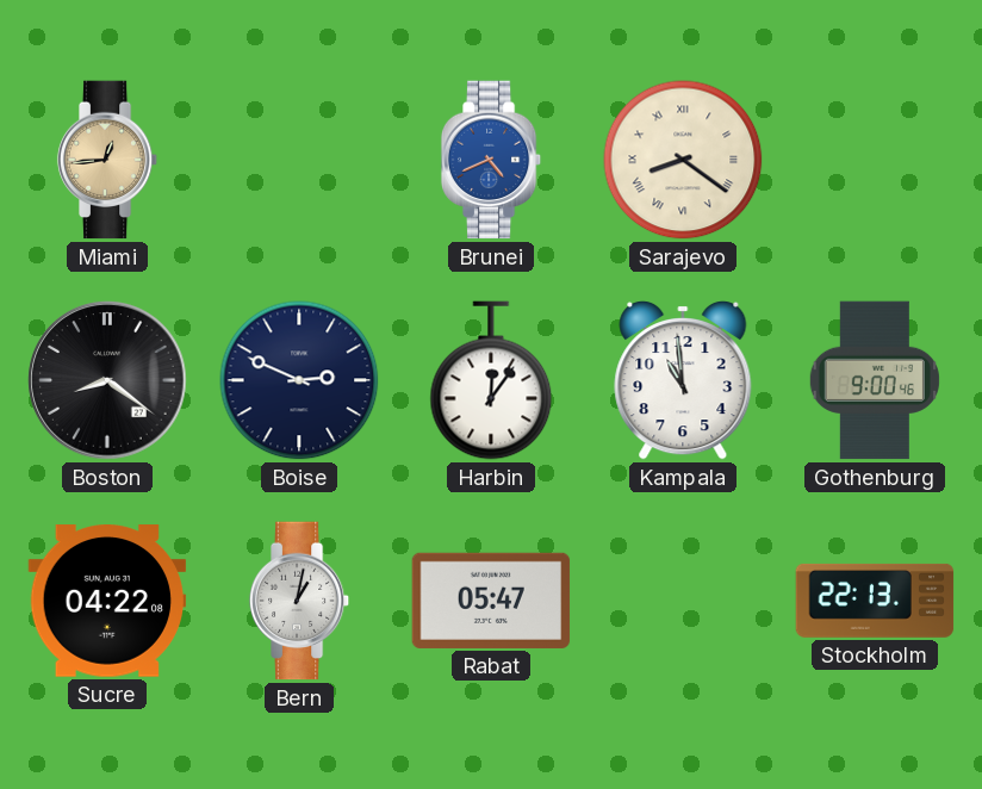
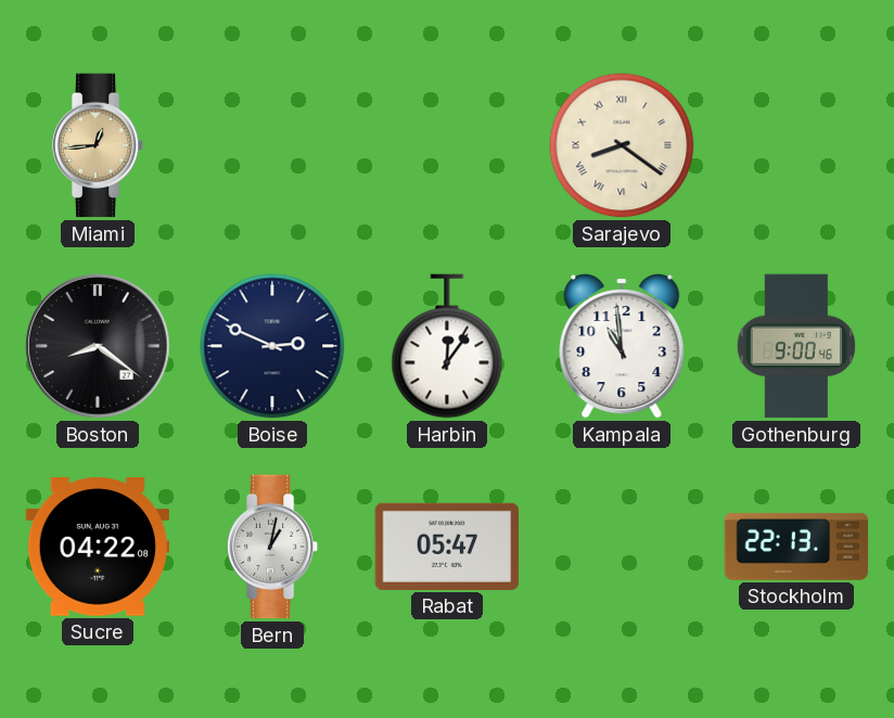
Brunei: 4:41 -> none
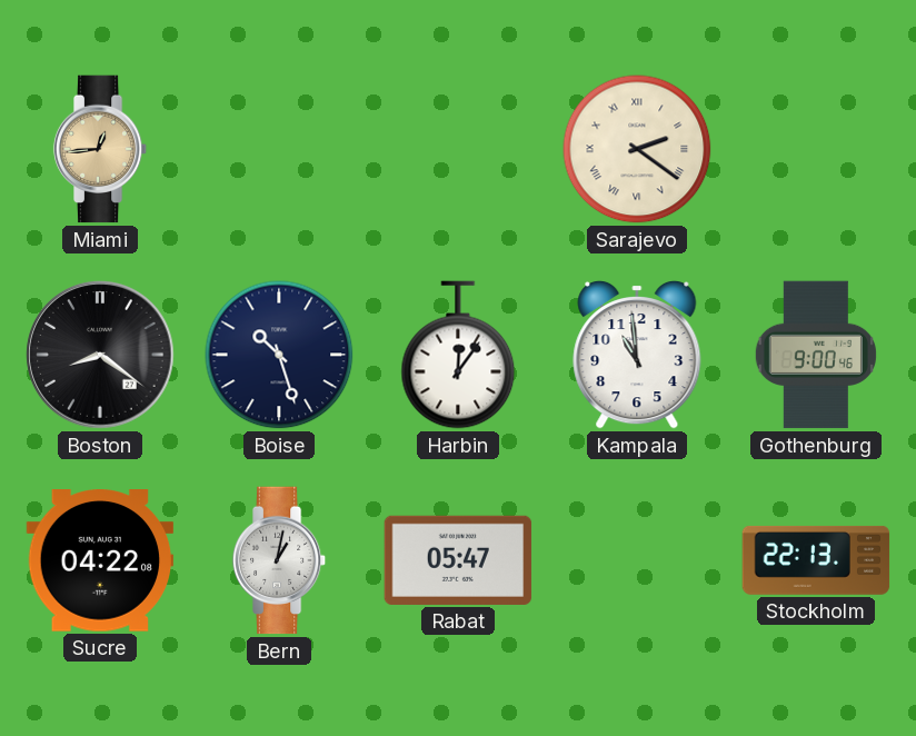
Sarajevo: 8:21 -> 2:21
Boise: 2:49 -> 10:27
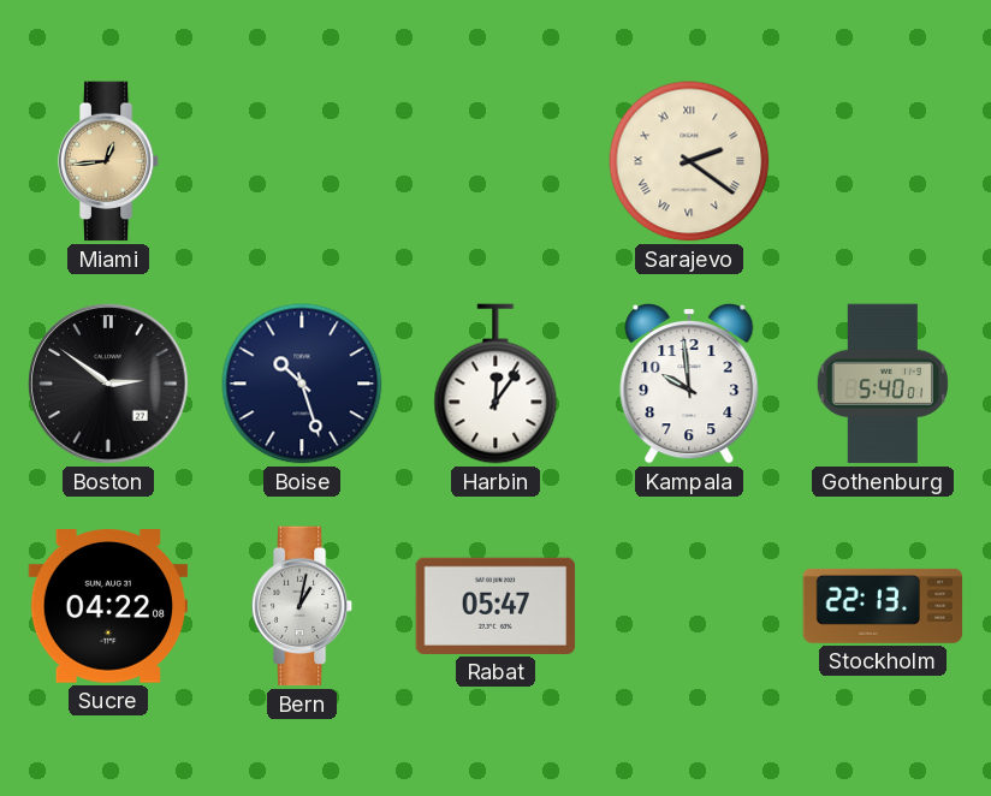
Boston: 8:21 -> 2:51
Kampala: 10:59 -> 9:59
Gothenburg: 9:00 -> 5:40
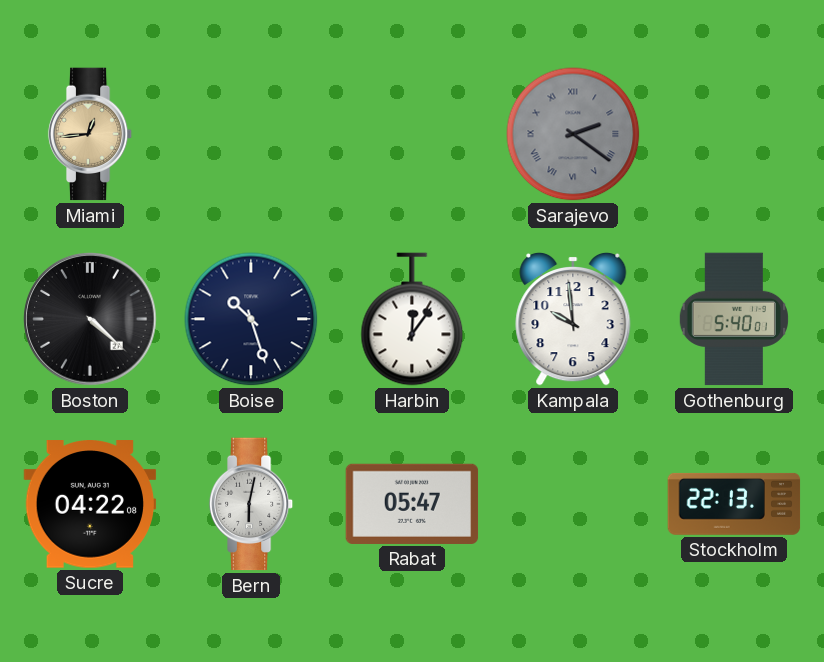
Sarajevo dial: cream -> grey
Boston: 2:51 -> 4:22
Bern: 1:02 -> 6:02
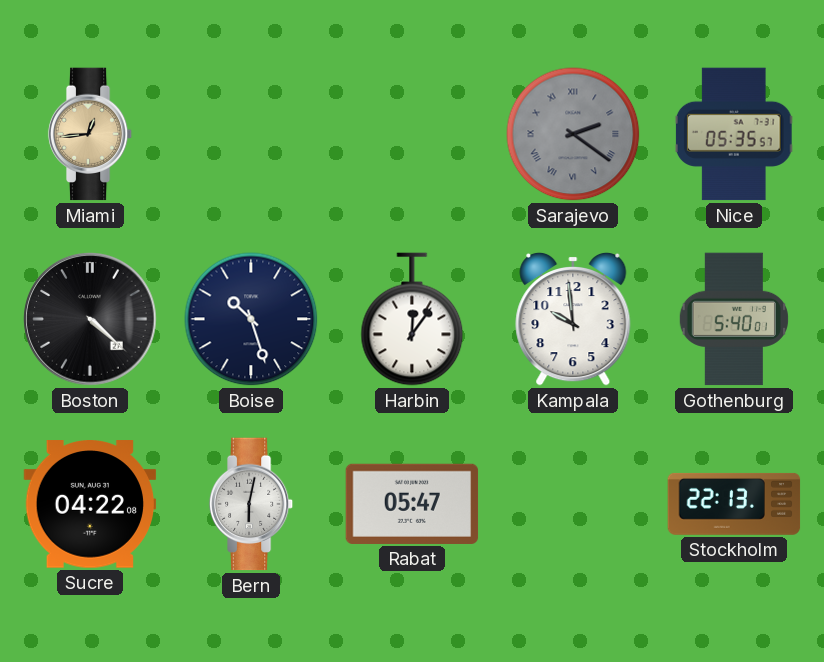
Nice: none -> 05:35
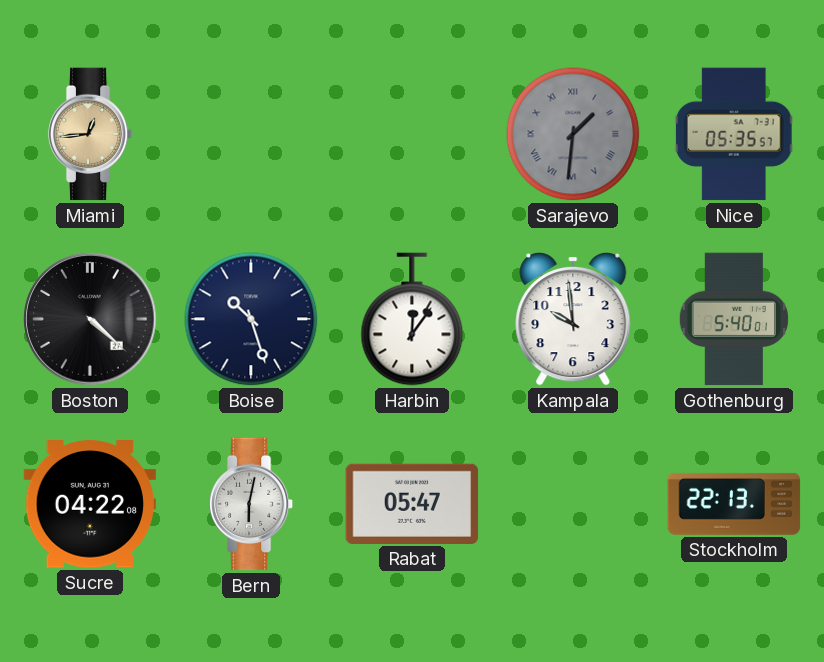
Sarajevo: 2:21 -> 1:31
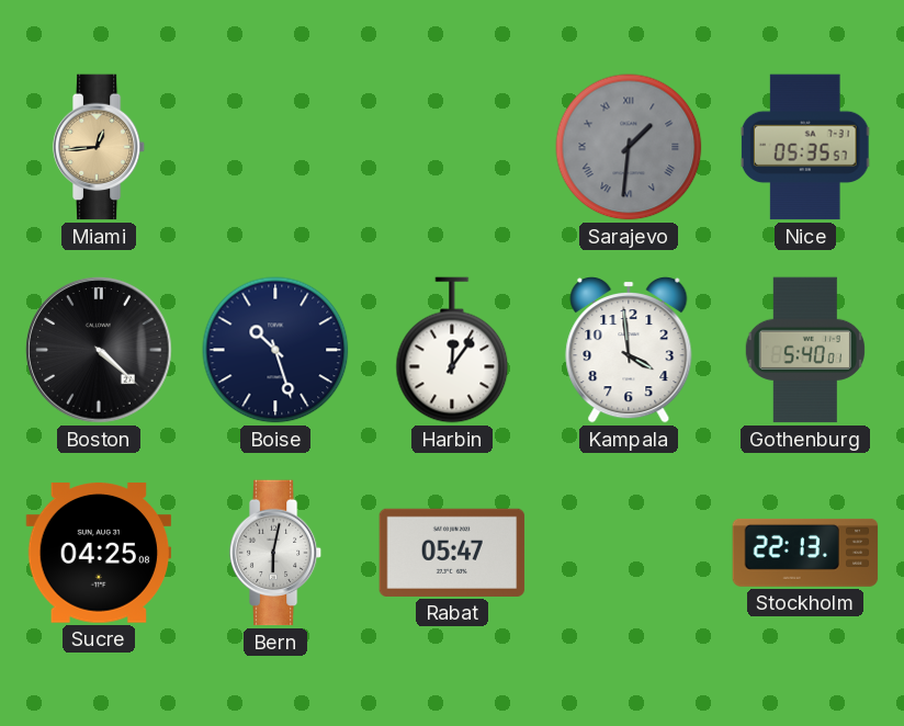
Kampala: 9:59 -> 3:59
Sucre: 04:22 -> 04:25
